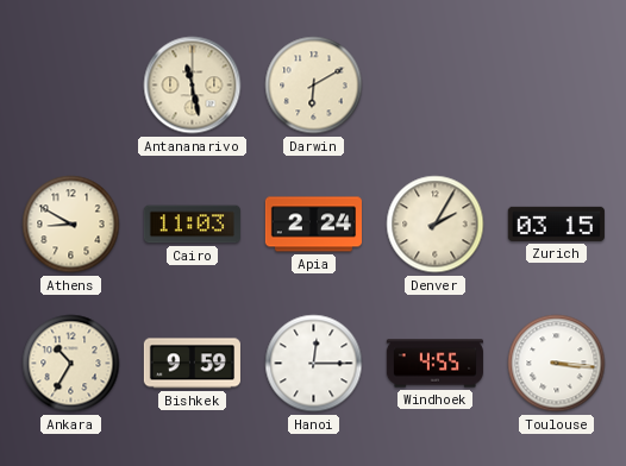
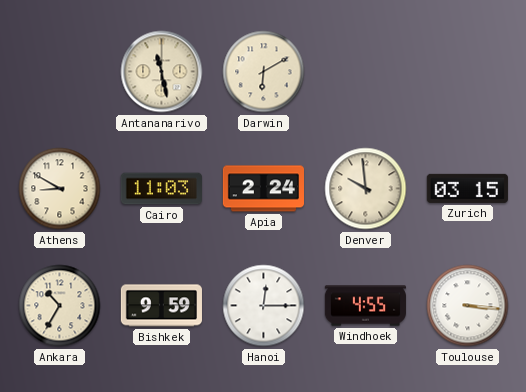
Denver: 2:05 -> 9:59
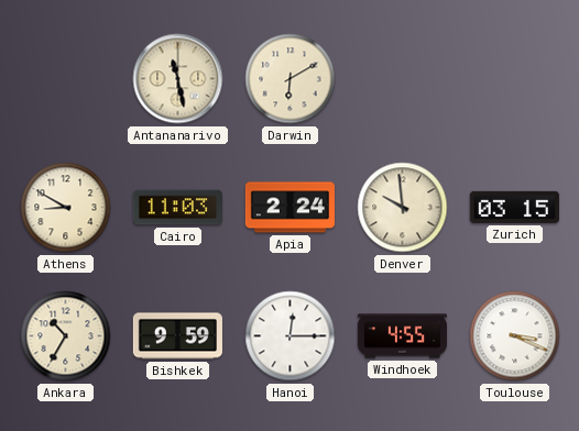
Toulouse: 3:16 -> 3:19
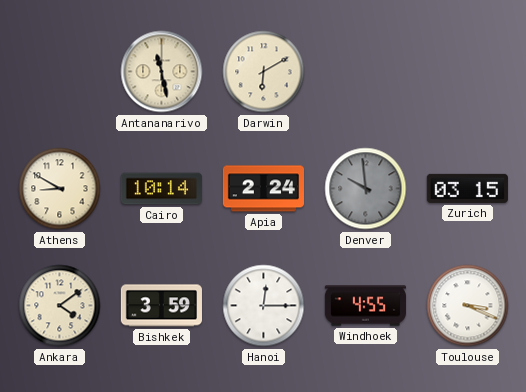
Cairo: 11:03 -> 10:14
Denver dial: cream -> grey
Ankara: 10:35 -> 4:09
Bishkek: 9:59 -> 3:59
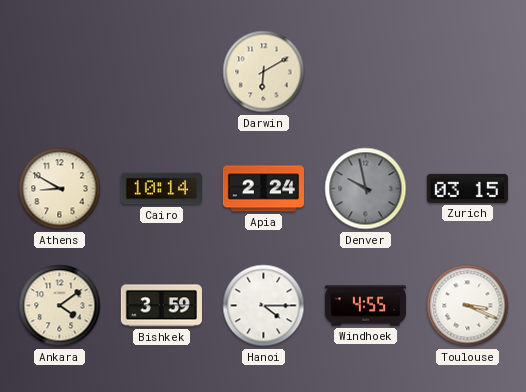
Antananarivo: 11:28 -> none
Denver: 9:59 -> 9:58
Hanoi: 12:15 -> 4:15
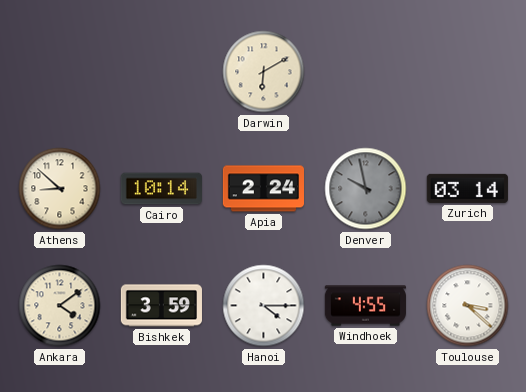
Athens: 8:50 -> 8:52
Zurich: 03:15 -> 03:14
Toulouse: 3:19 -> 3:22
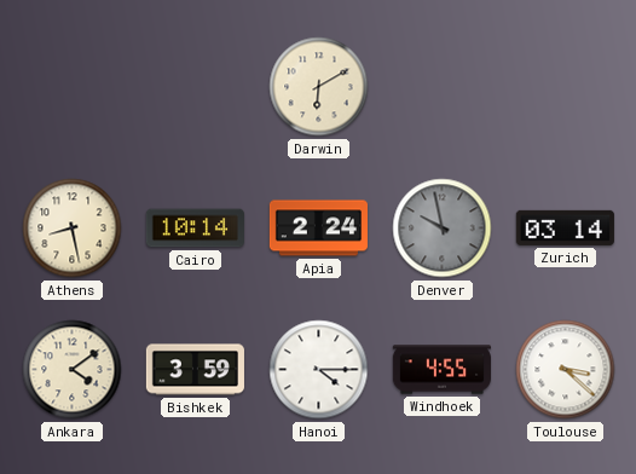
Athens: 8:52 -> 8:28
